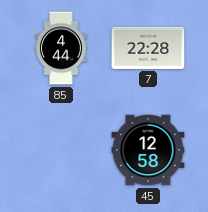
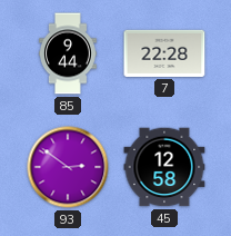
85: 4:44 -> 9:44
93: none -> 2:51
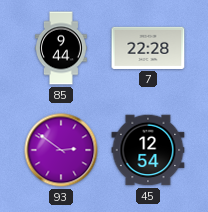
45: 12:58 -> 12:54
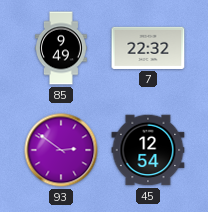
85: 9:44 -> 9:49
7: 22:28 -> 22:32
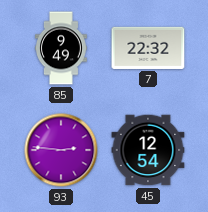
93: 2:51 -> 2:46
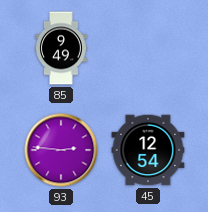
7: 22:32 -> none
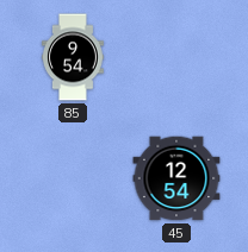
85: 9:49 -> 9:54
93: 2:46 -> none
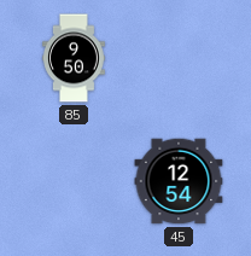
85: 9:54 -> 9:50
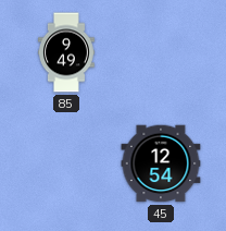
85: 9:50 -> 9:49
